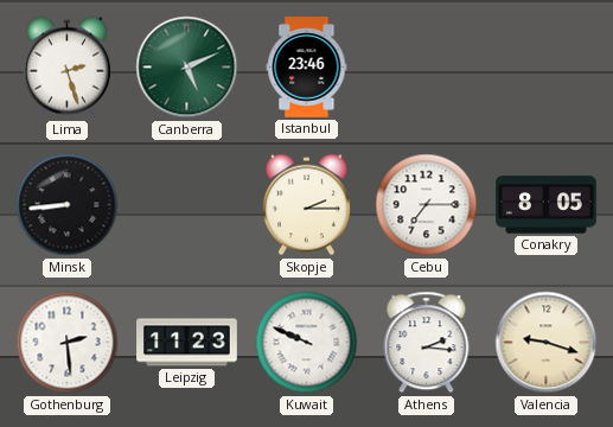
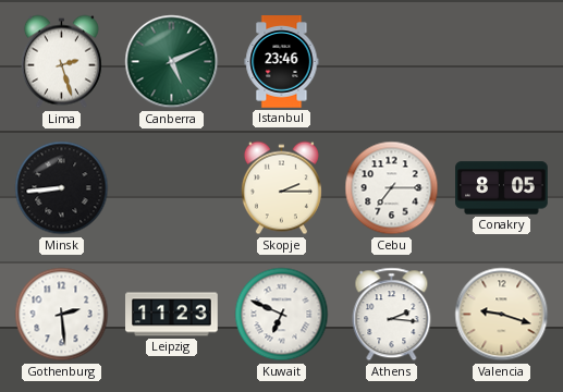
Kuwait: 9:49 -> 6:49
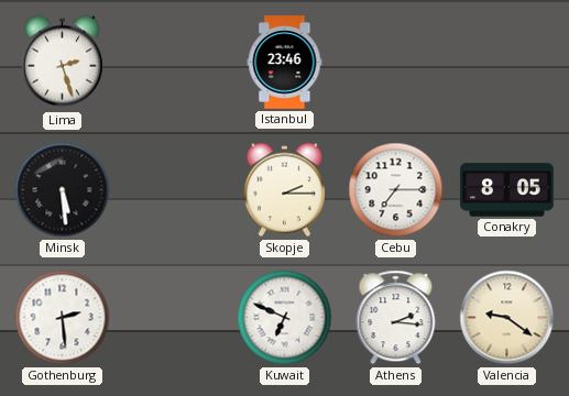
Canberra: 5:11 -> none
Minsk: 8:44 -> 5:29
Leipzig: 11:23 -> none
Valencia: 9:18 -> 9:21
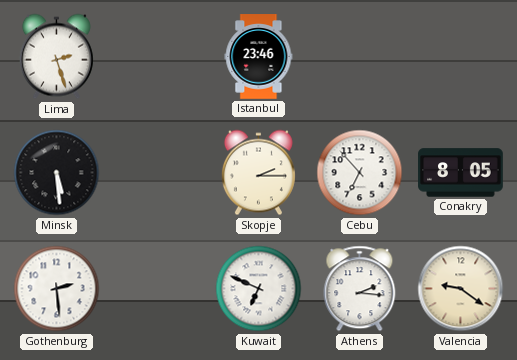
Cebu: 7:15 -> 6:53
